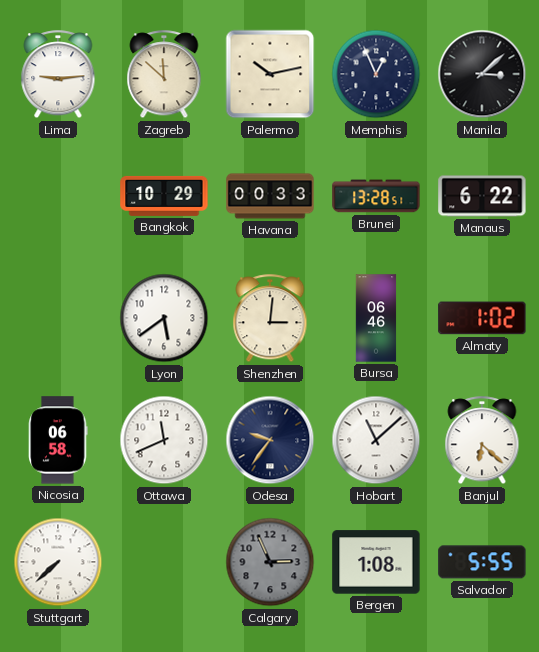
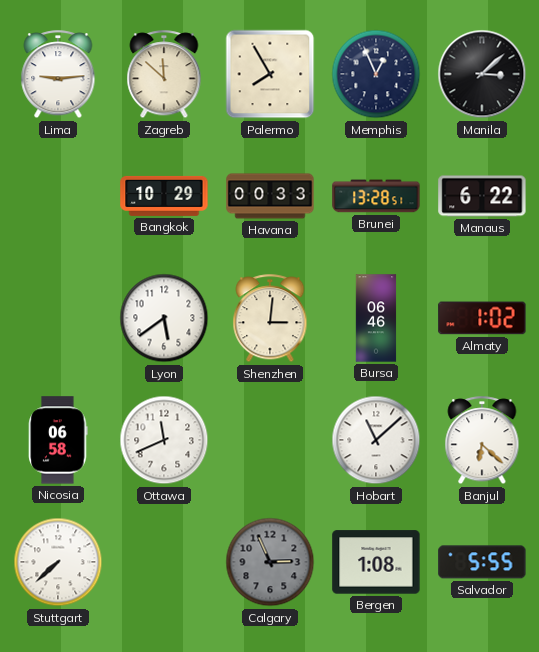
Palermo: 10:13 -> 7:55
Odesa: 9:36 -> none
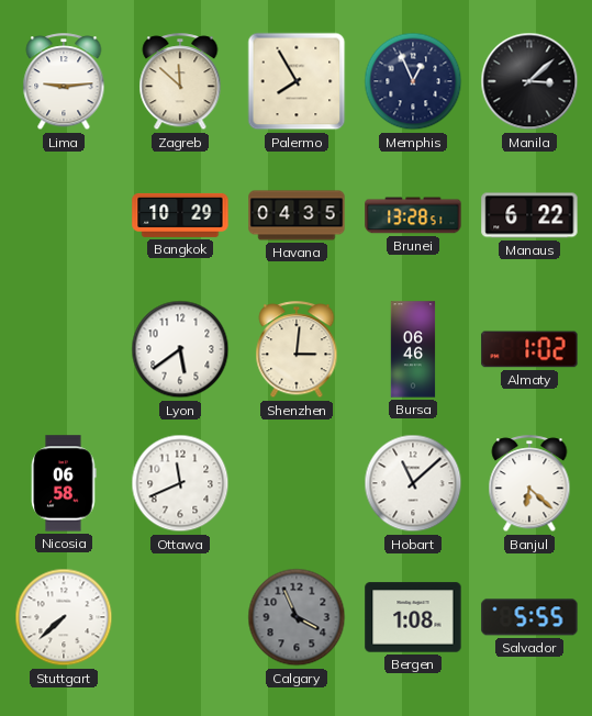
Havana: 00:33 -> 04:35
Calgary: 2:56 -> 3:56
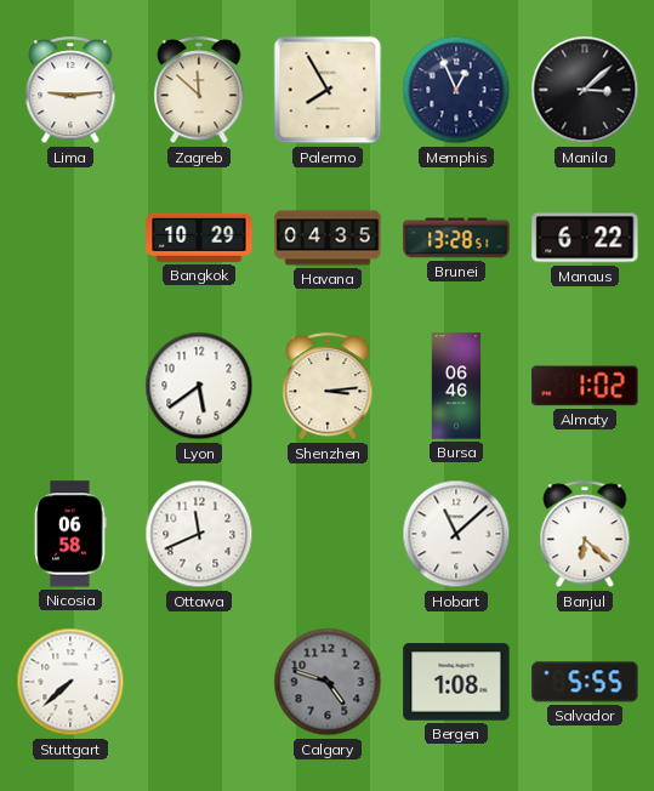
Shenzhen: 3:01 -> 3:14
Calgary: 3:56 -> 4:48
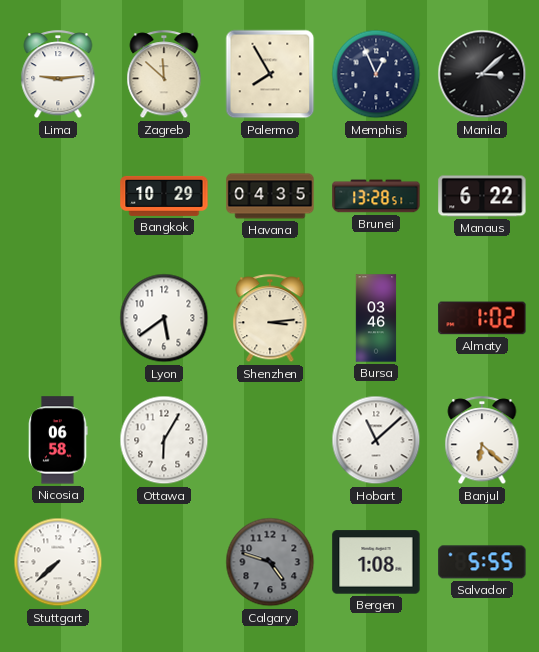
Bursa: 06:46 -> 03:46
Ottawa: 11:41 -> 6:05
